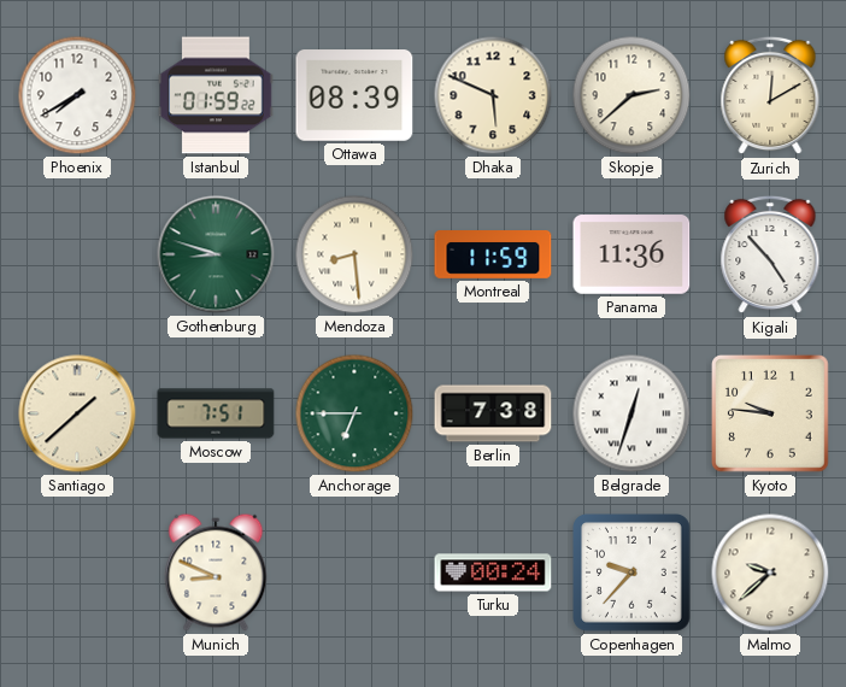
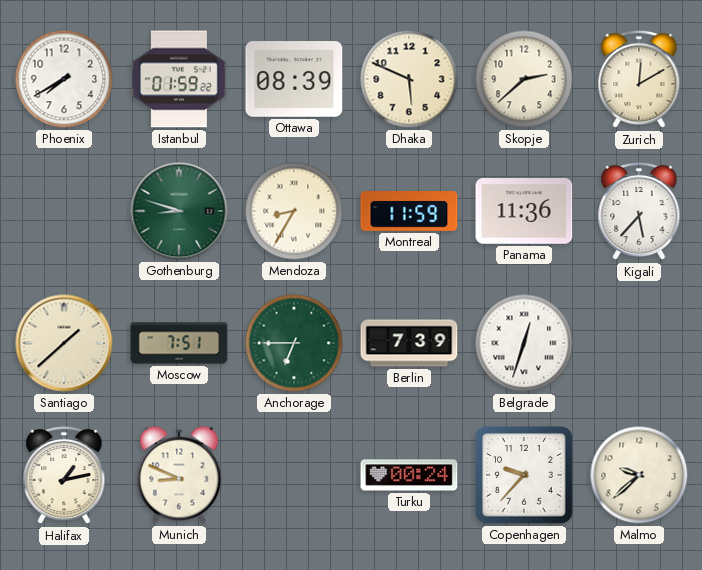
Mendoza: 8:29 -> 8:35
Kigali: 4:53 -> 5:37
Berlin: 7:38 -> 7:39
Kyoto: 9:46 -> none
Halifax: none -> 1:13
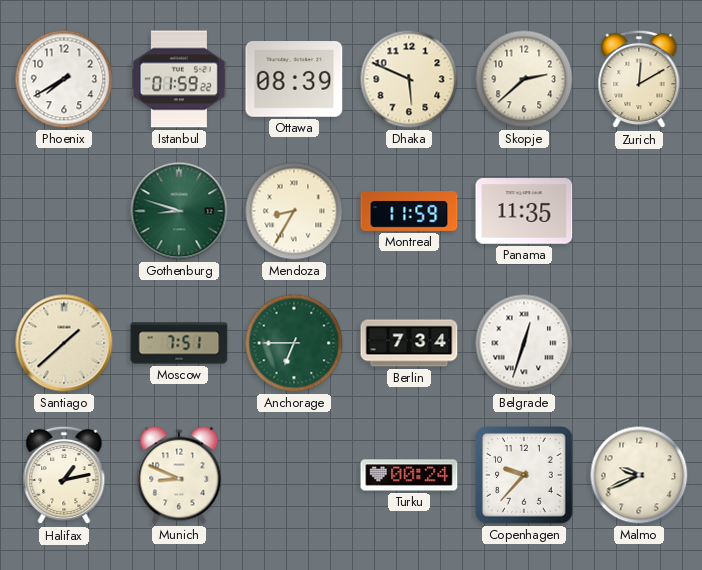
Panama: 11:36 -> 11:35
Kigali: 5:37 -> none
Berlin: 7:39 -> 7:34
Malmo: 9:38 -> 9:41
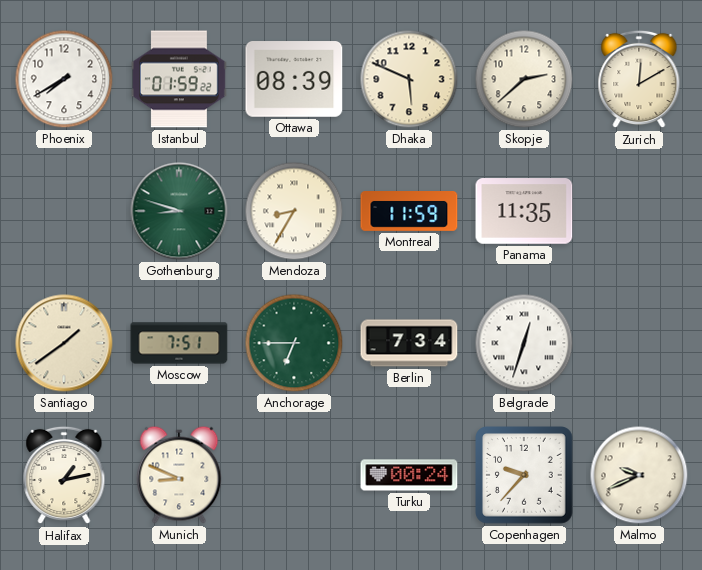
Santiago: 1:38 -> 1:39
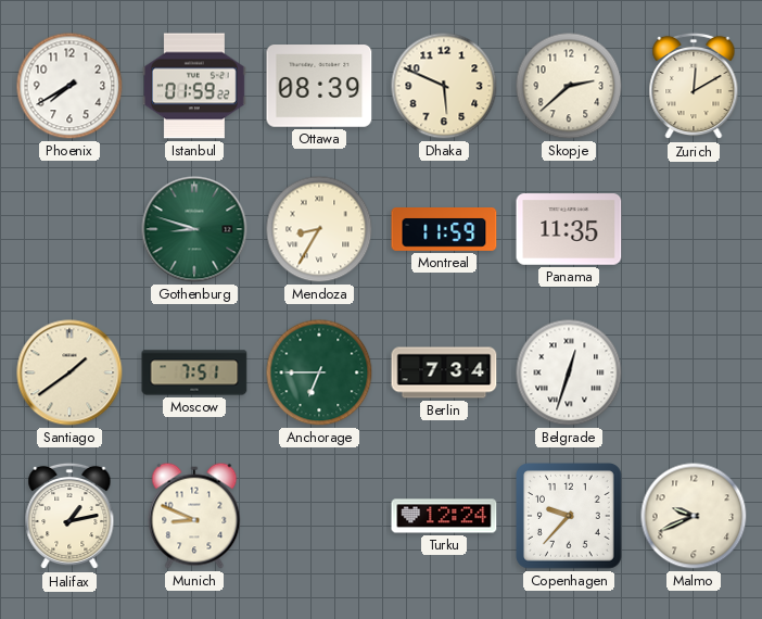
Turku: 00:24 -> 12:24
